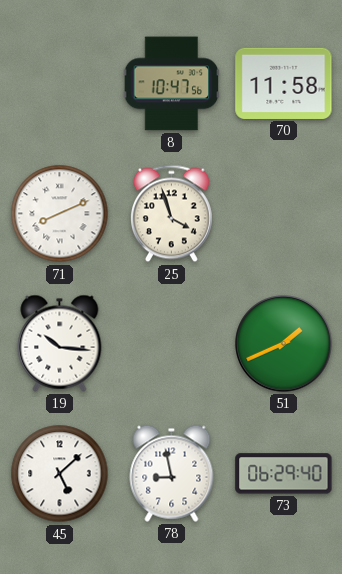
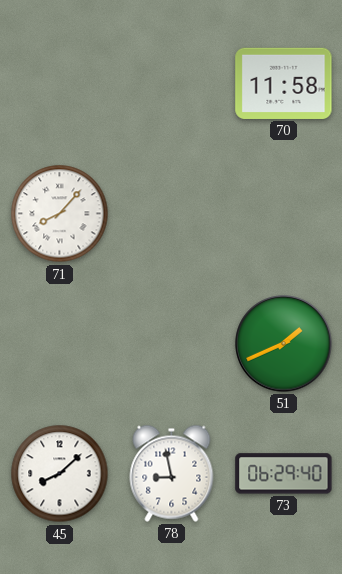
8: 10:47 -> none
71: 8:11 -> 8:07
25: 3:57 -> none
19: 10:16 -> none
45: 5:08 -> 8:08
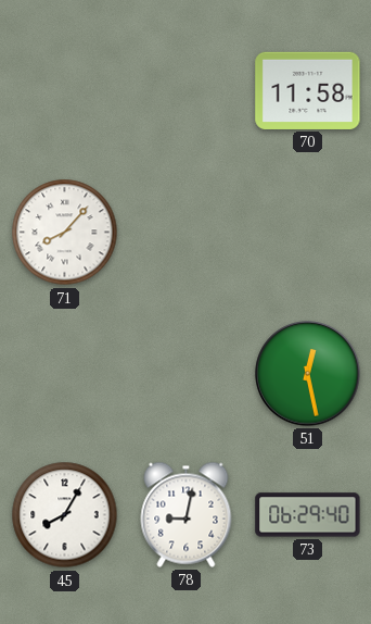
51: 1:41 -> 12:28
45: 8:08 -> 8:05
78: 8:58 -> 9:02
